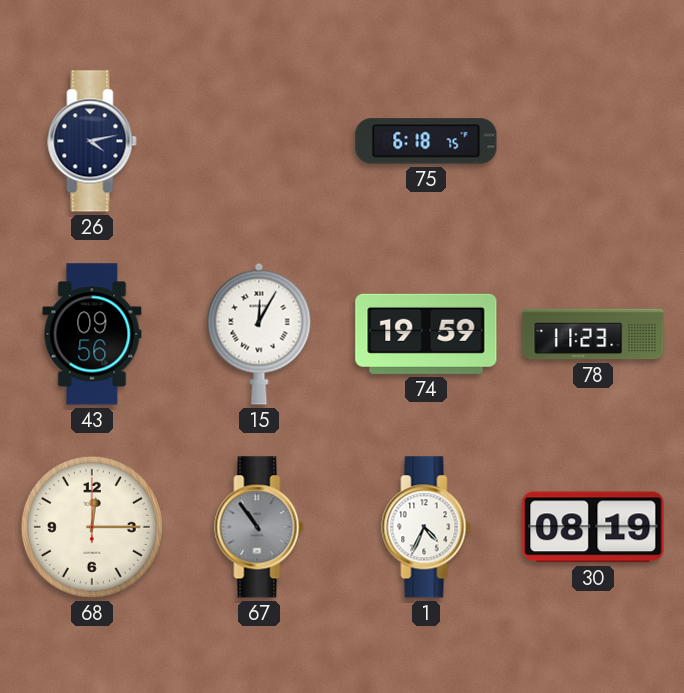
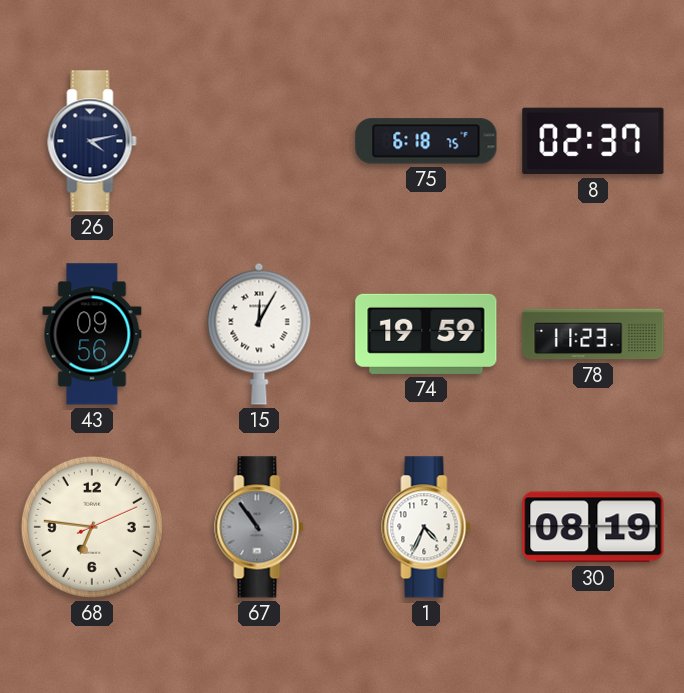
8: none -> 02:37
68: 12:15 -> 6:46
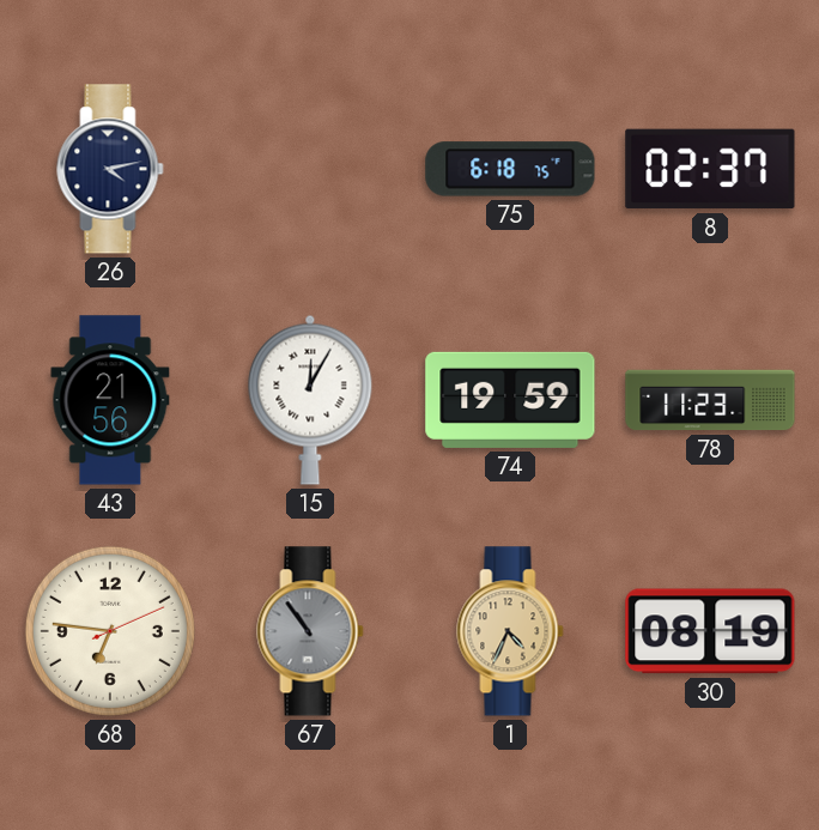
43: 09:56 -> 21:56
1 dial: white -> champagne
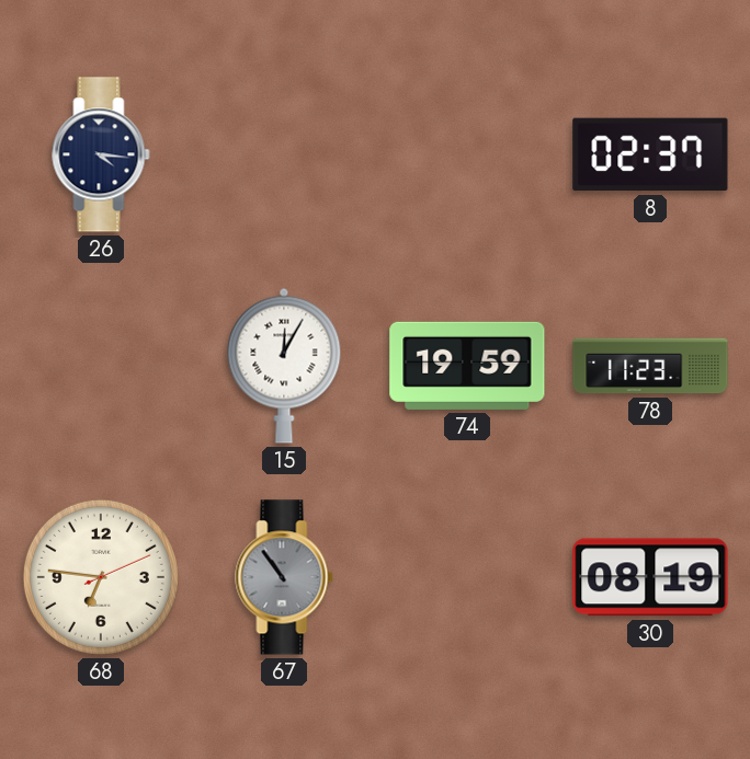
26: 4:13 -> 4:16
75: 6:18 -> none
43: 21:56 -> none
1: 4:34 -> none
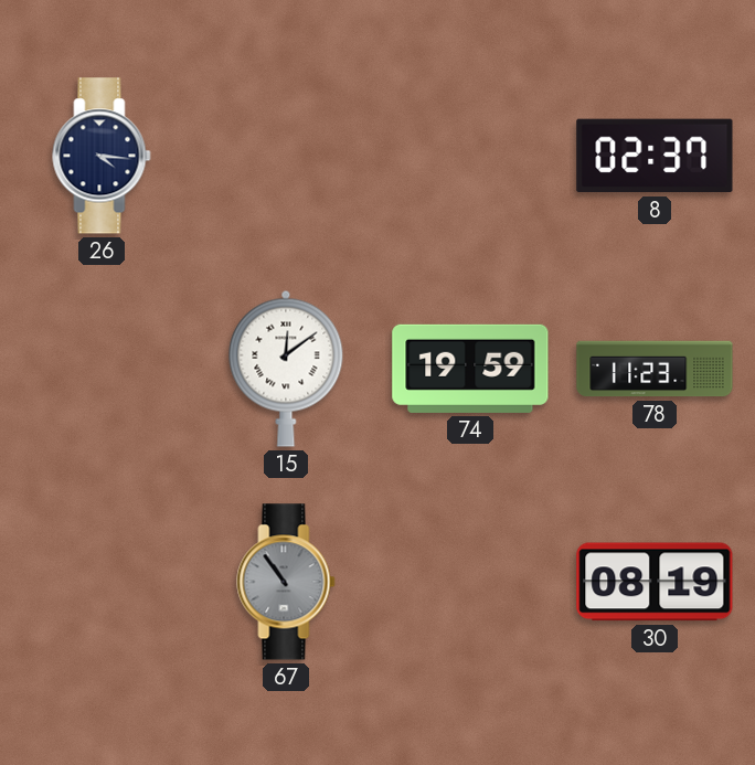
15: 12:05 -> 12:09
68: 6:46 -> none
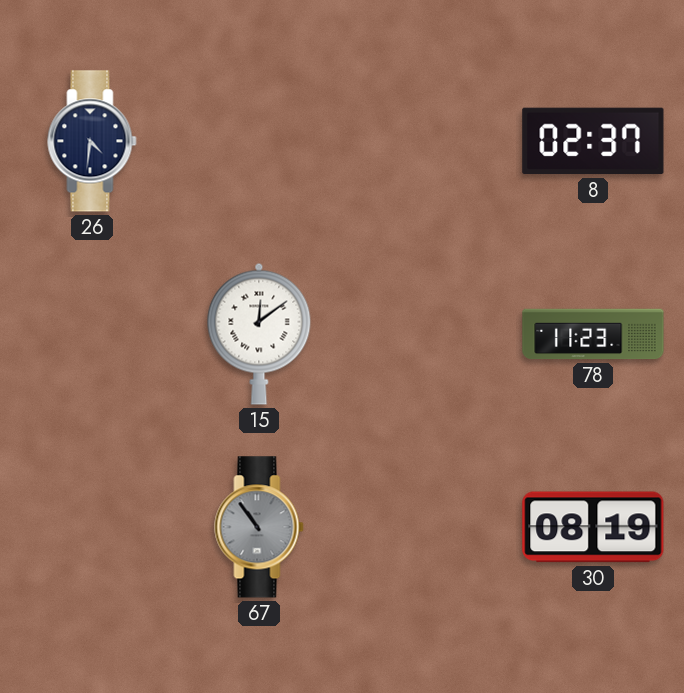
26: 4:16 -> 4:31
74: 19:59 -> none
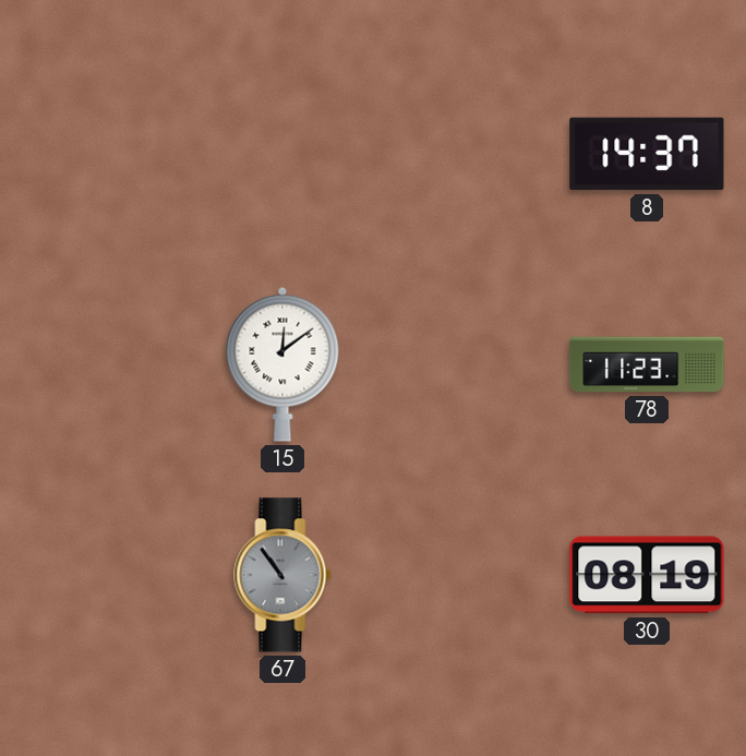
26: 4:31 -> none
8: 02:37 -> 14:37
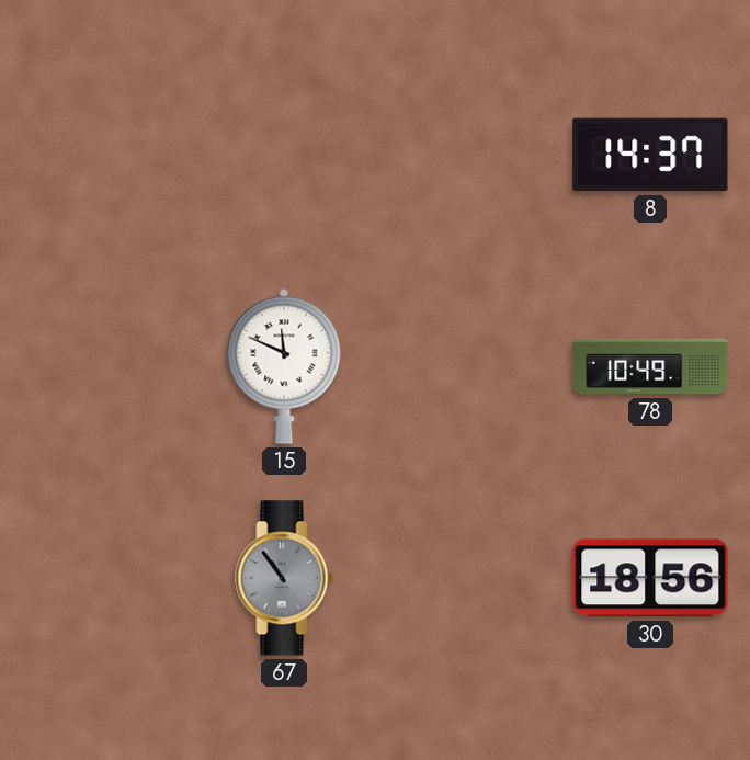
15: 12:09 -> 11:49
78: 11:23 -> 10:49
30: 08:19 -> 18:56
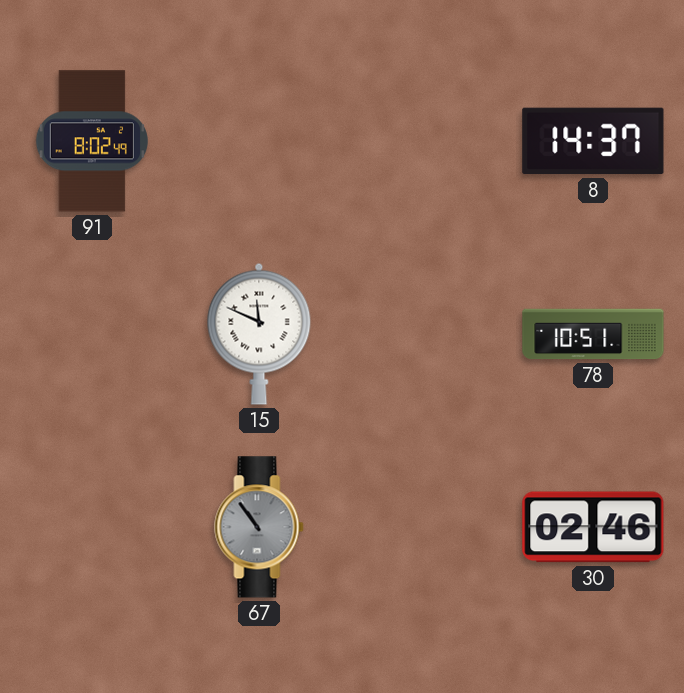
91: none -> 8:02
78: 10:49 -> 10:51
30: 18:56 -> 02:46
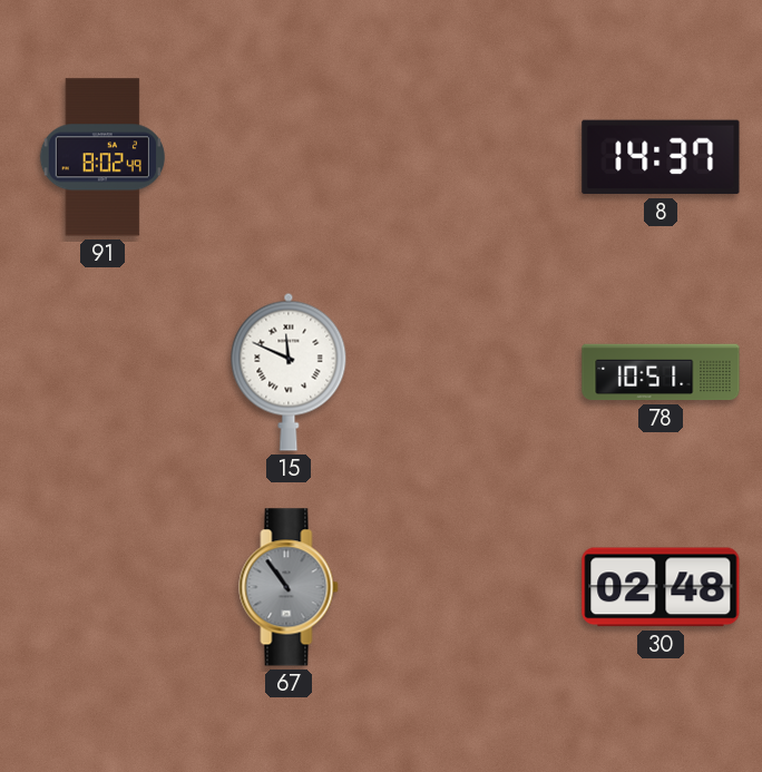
30: 02:46 -> 02:48
